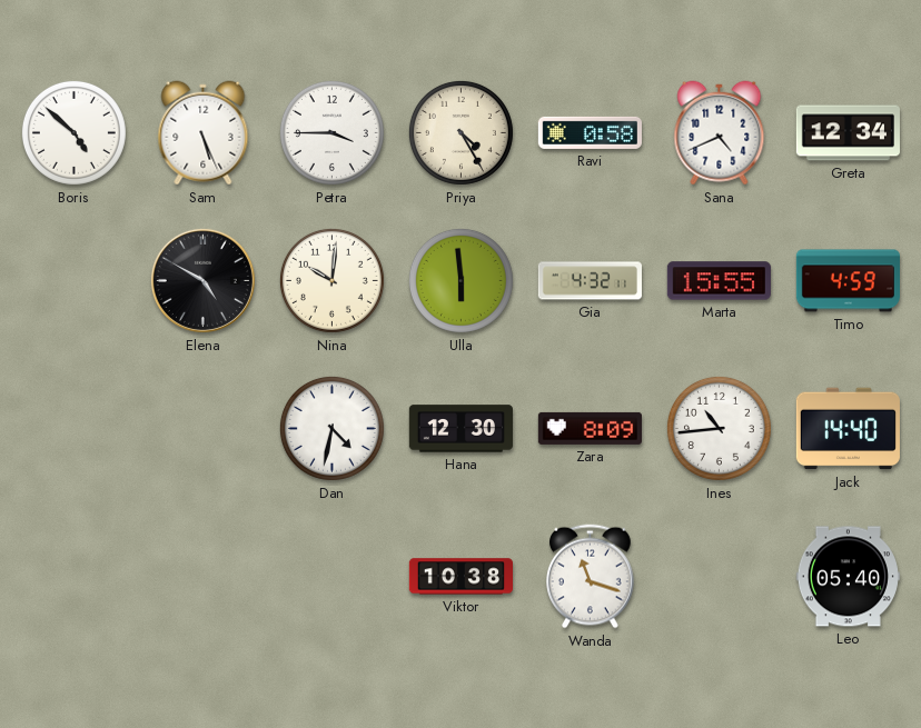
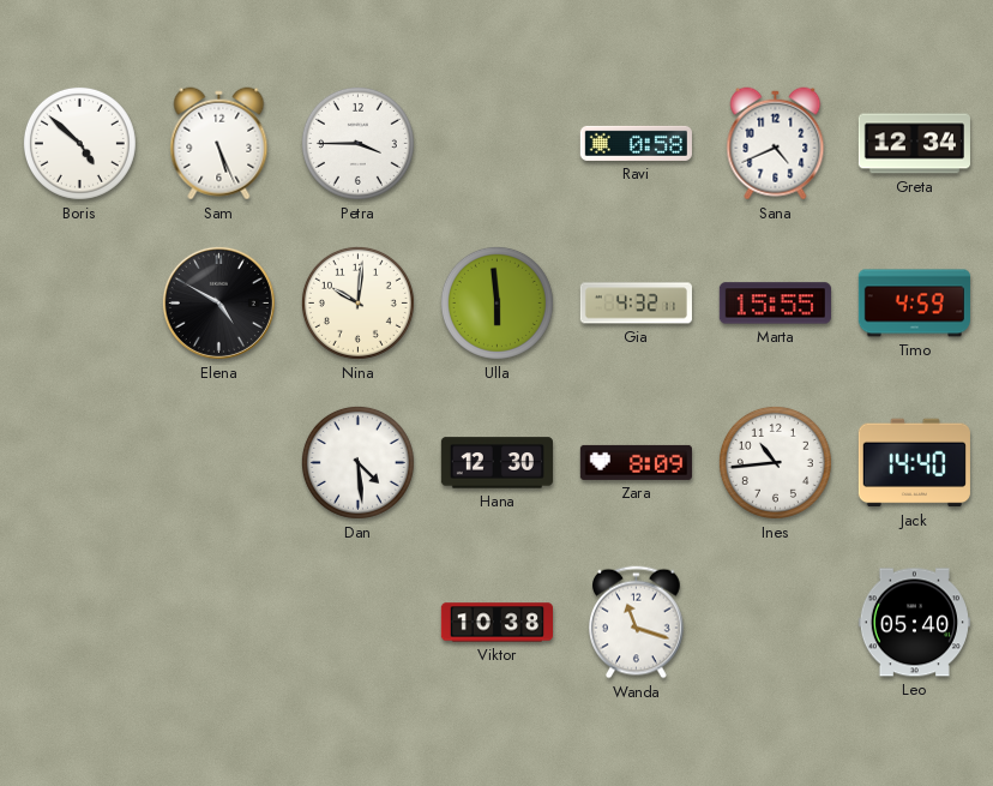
Priya: 4:25 -> none
Dan: 4:32 -> 4:29
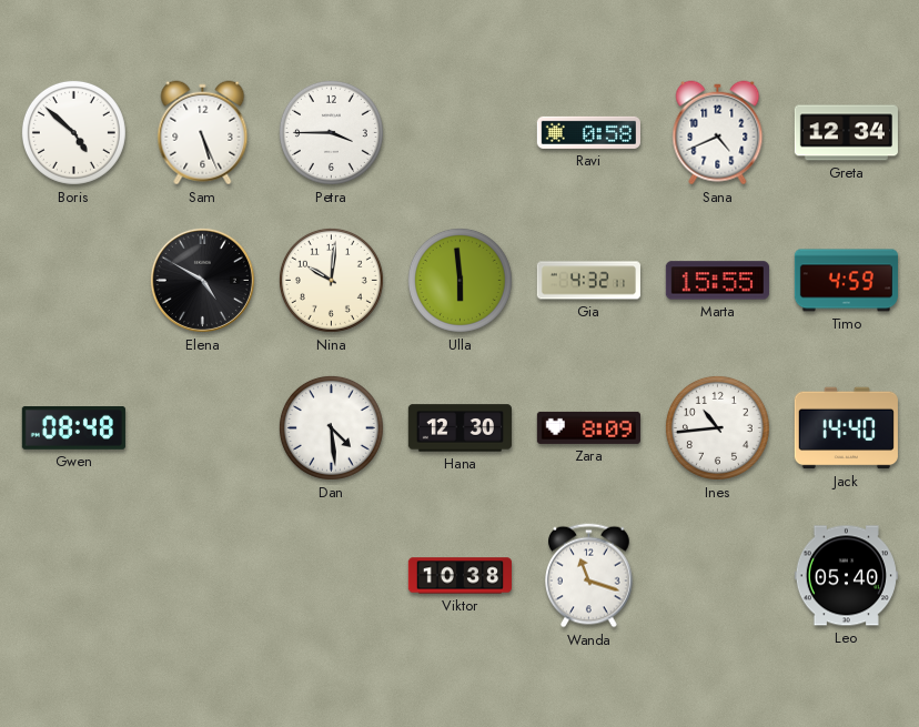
Gwen: none -> 08:48
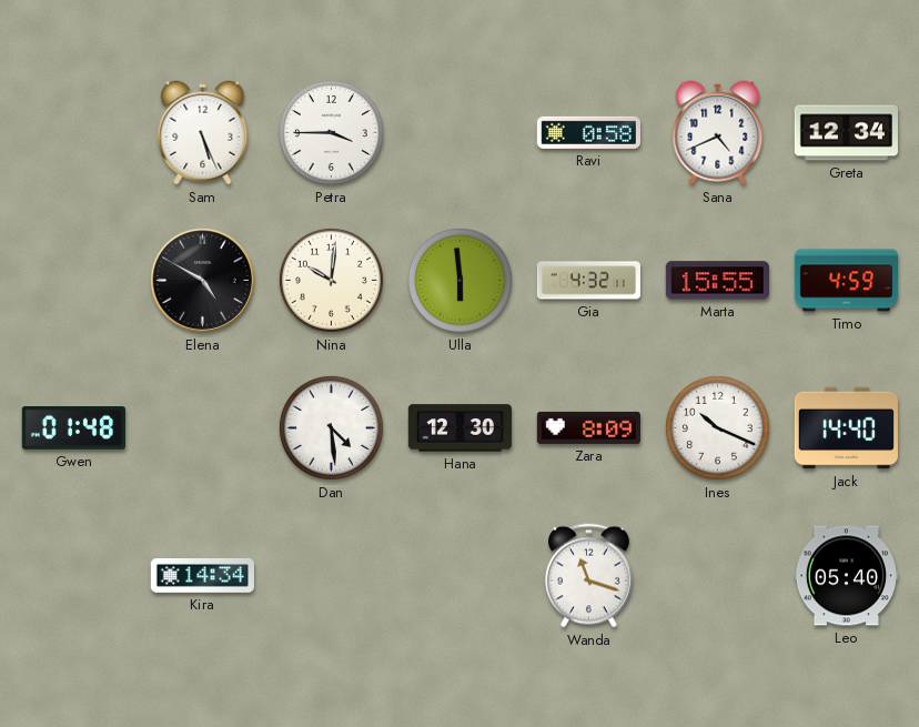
Boris: 4:52 -> none
Gwen: 08:48 -> 01:48
Ines: 10:44 -> 10:19
Kira: none -> 14:34
Viktor: 10:38 -> none
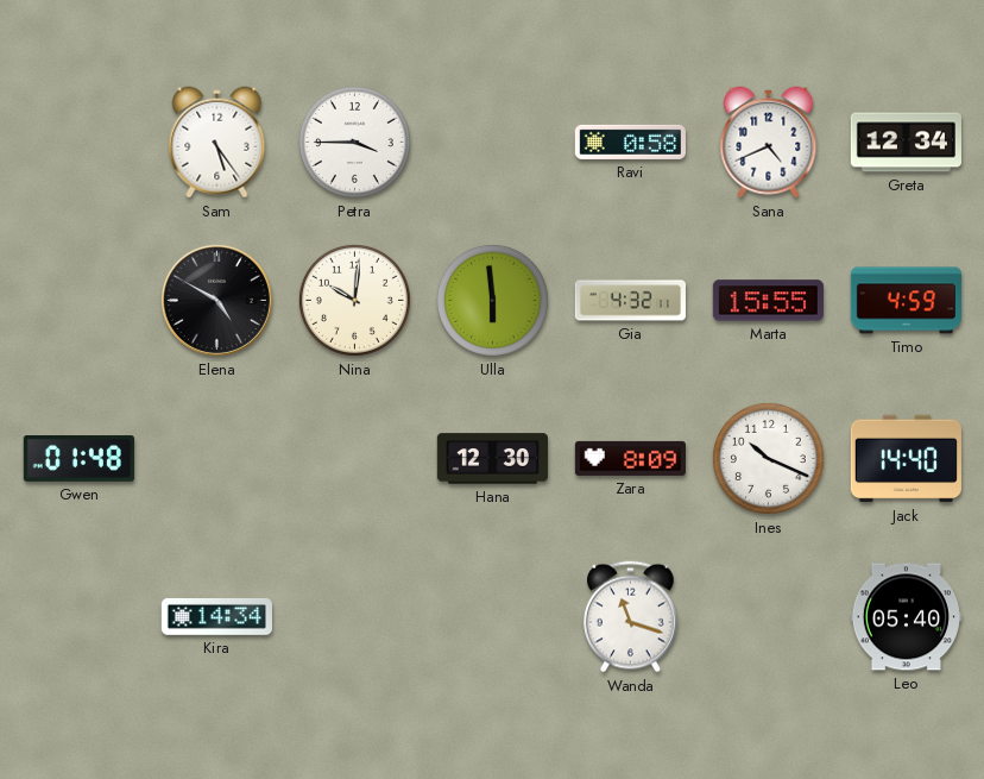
Sam: 5:26 -> 5:24
Dan: 4:29 -> none
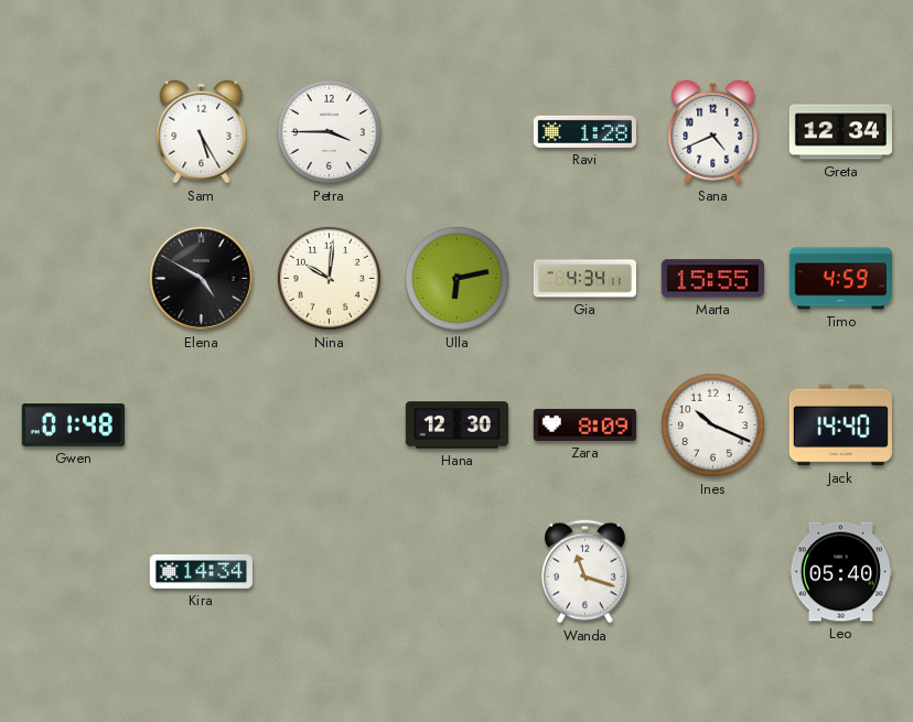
Sam: 5:24 -> 5:25
Ravi: 0:58 -> 1:28
Ulla: 5:59 -> 6:13
Gia: 4:32 -> 4:34
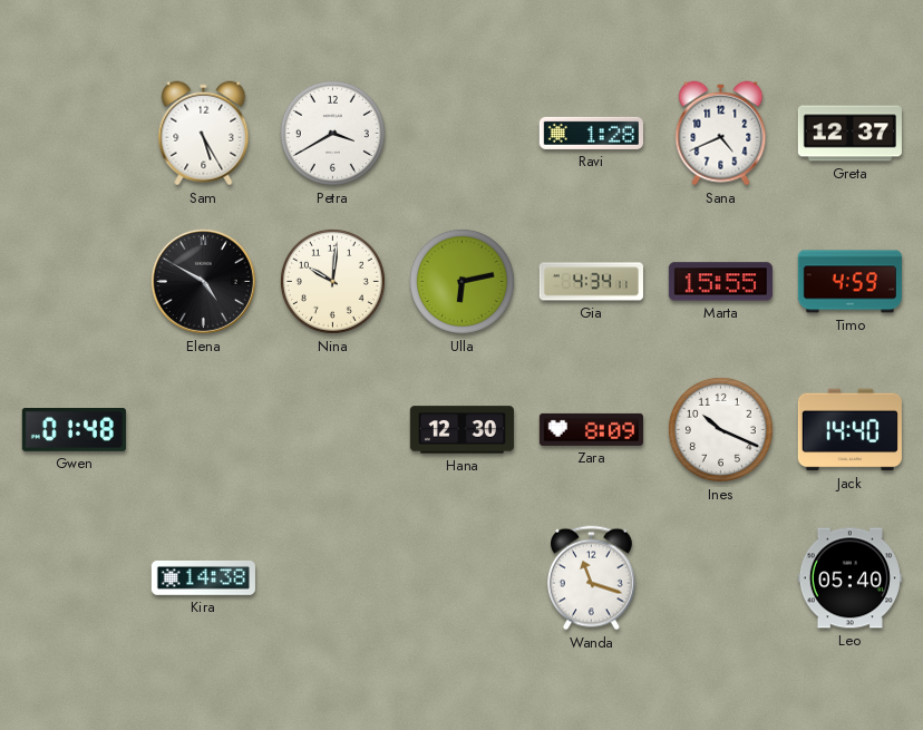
Petra: 3:45 -> 3:40
Greta: 12:34 -> 12:37
Kira: 14:34 -> 14:38
